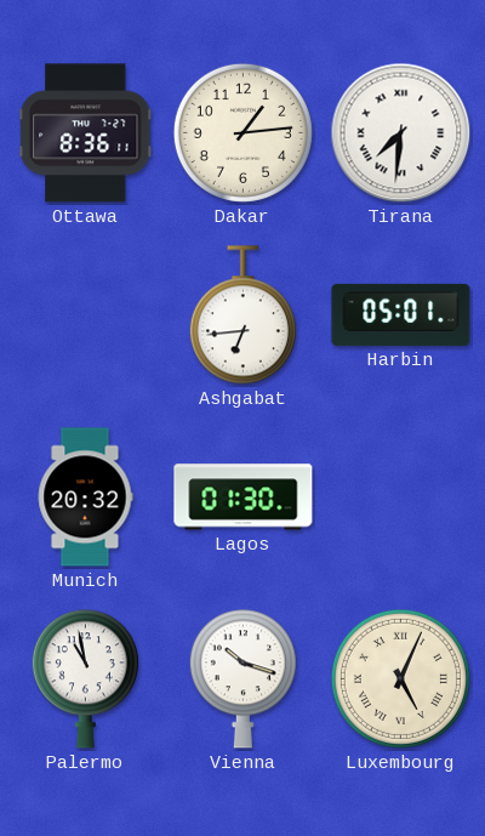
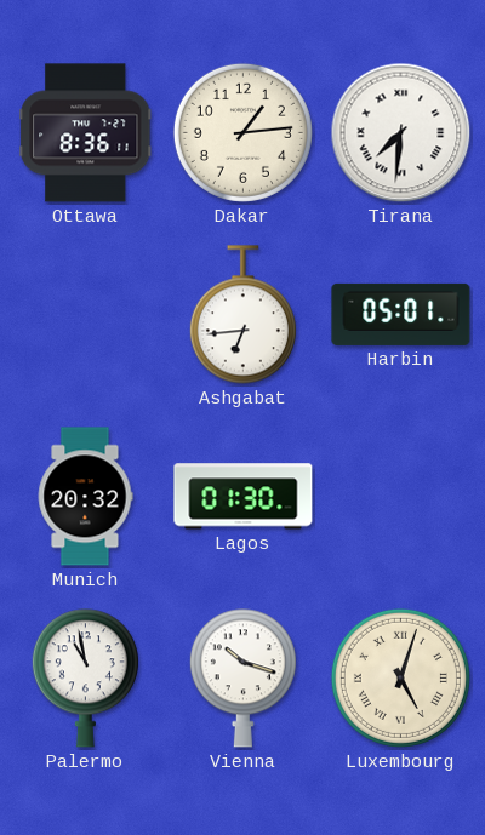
Luxembourg: 5:04 -> 5:03
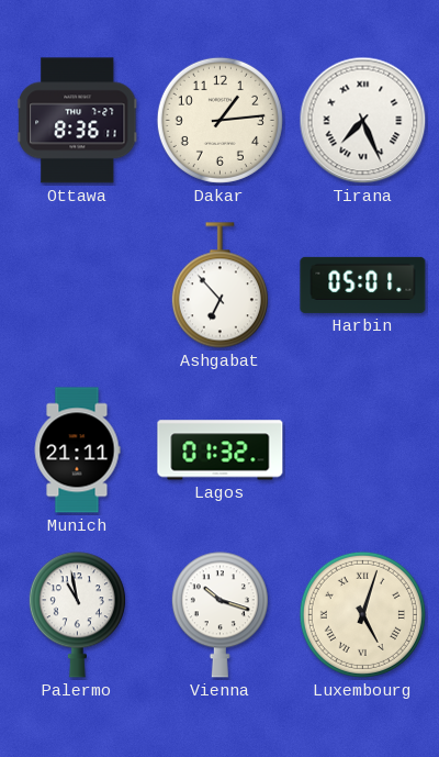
Tirana: 7:31 -> 7:26
Ashgabat: 6:44 -> 6:53
Munich: 20:32 -> 21:11
Lagos: 01:30 -> 01:32
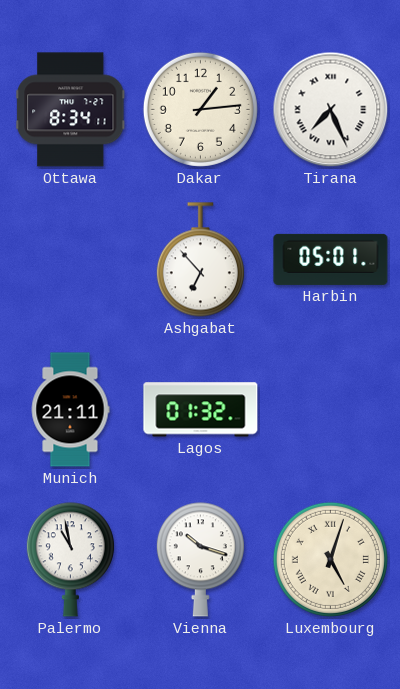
Ottawa: 8:36 -> 8:34
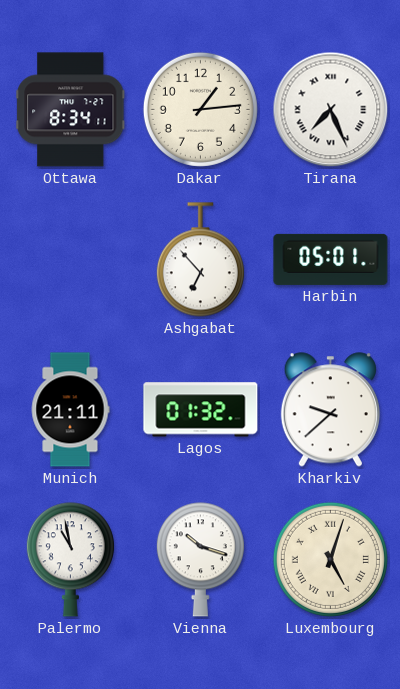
Kharkiv: none -> 9:38
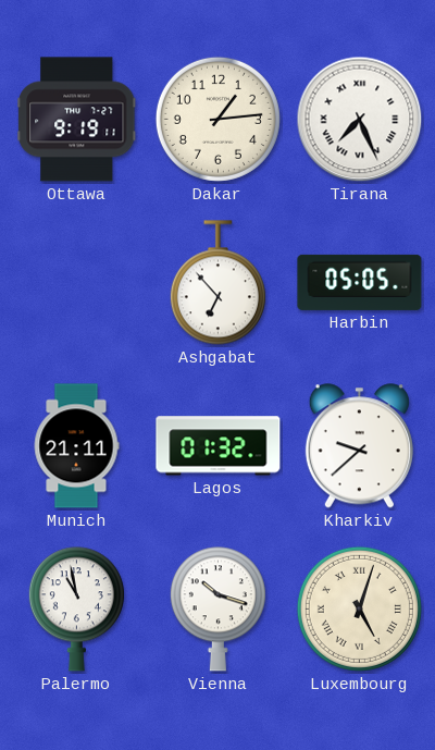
Ottawa: 8:34 -> 9:19
Harbin: 05:01 -> 05:05
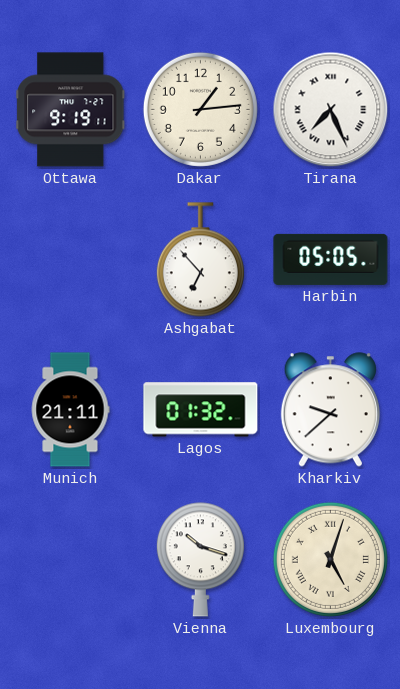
Palermo: 10:58 -> none
